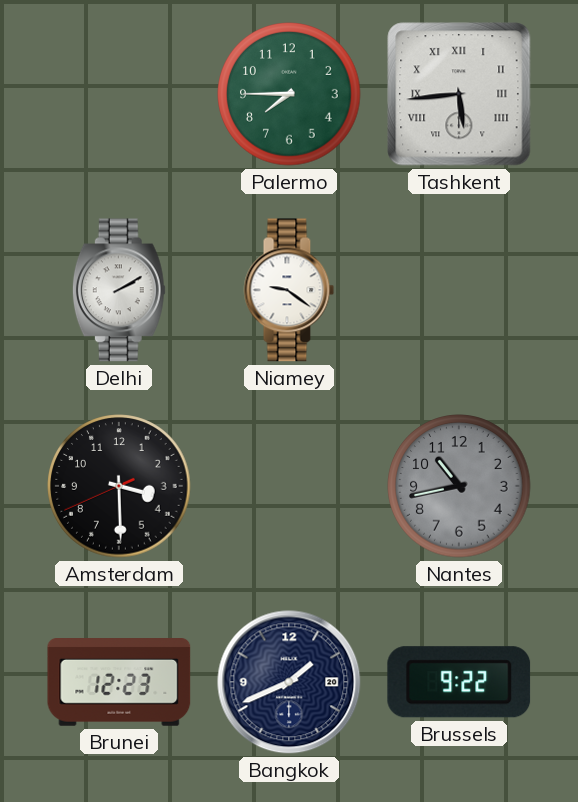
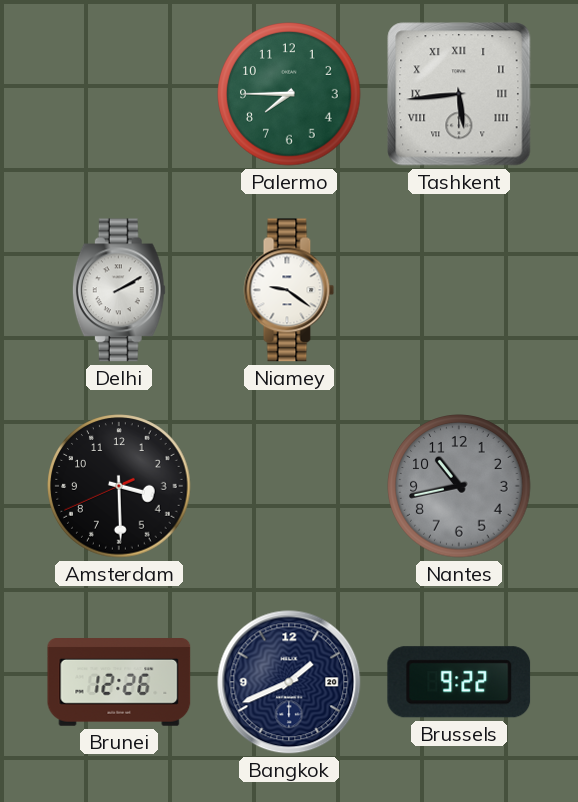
Brunei: 12:23 -> 12:26
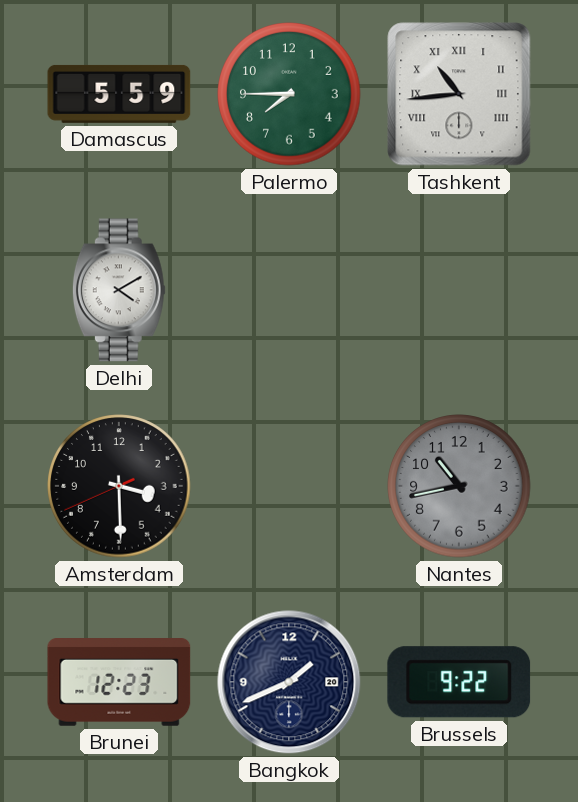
Damascus: none -> 5:59
Tashkent: 5:44 -> 10:44
Delhi: 2:10 -> 4:10
Niamey: 9:21 -> none
Brunei: 12:26 -> 12:23
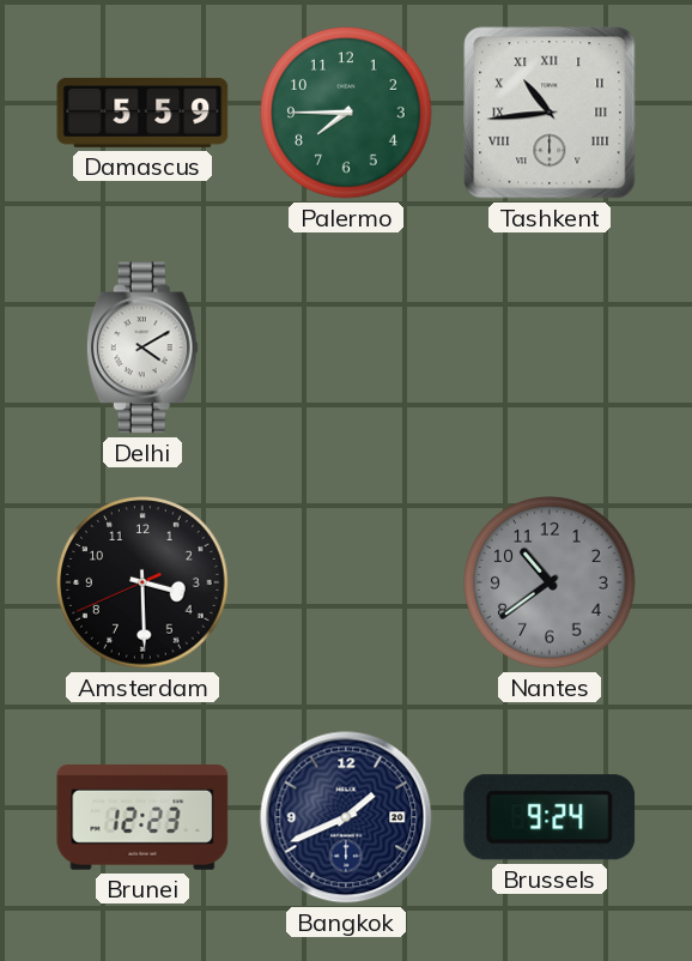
Nantes: 10:43 -> 10:39
Brussels: 9:22 -> 9:24
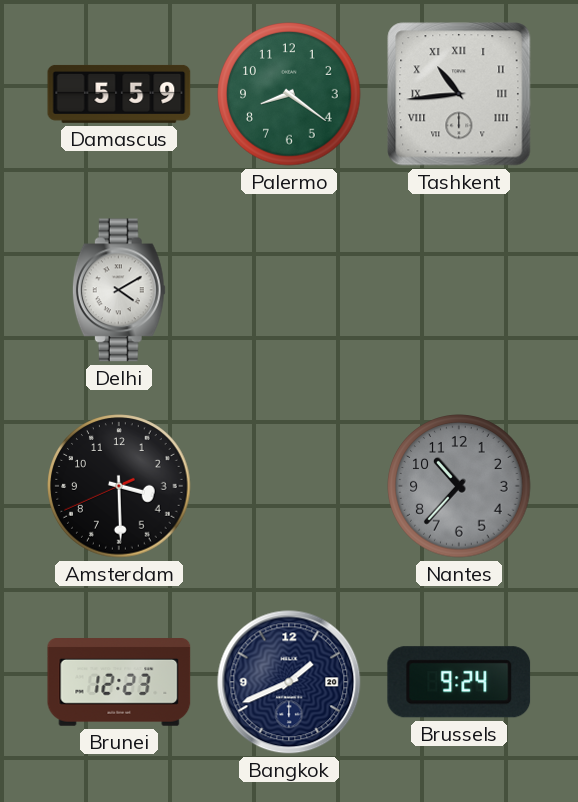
Palermo: 7:45 -> 8:21
Nantes: 10:39 -> 10:37
